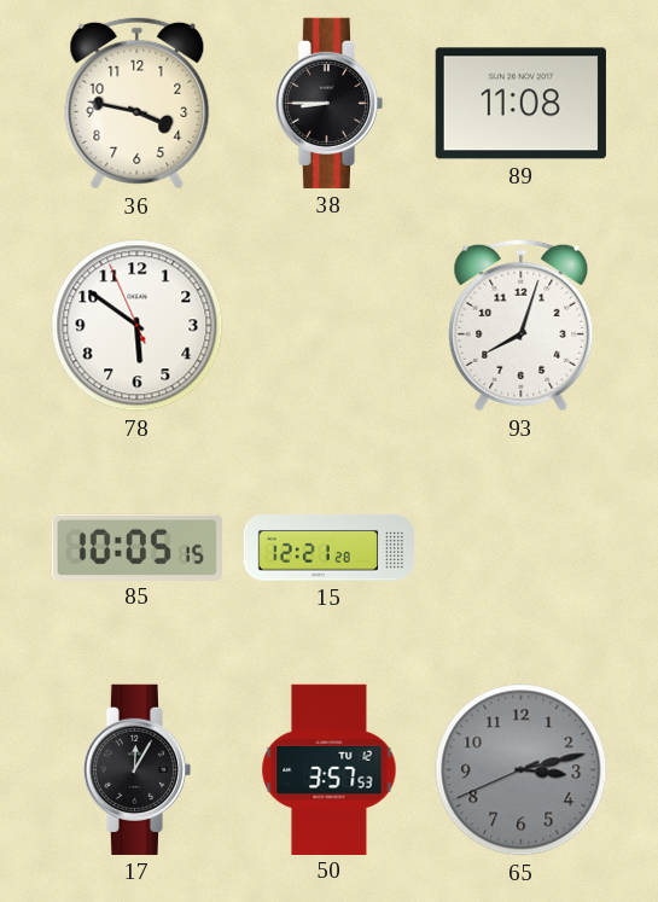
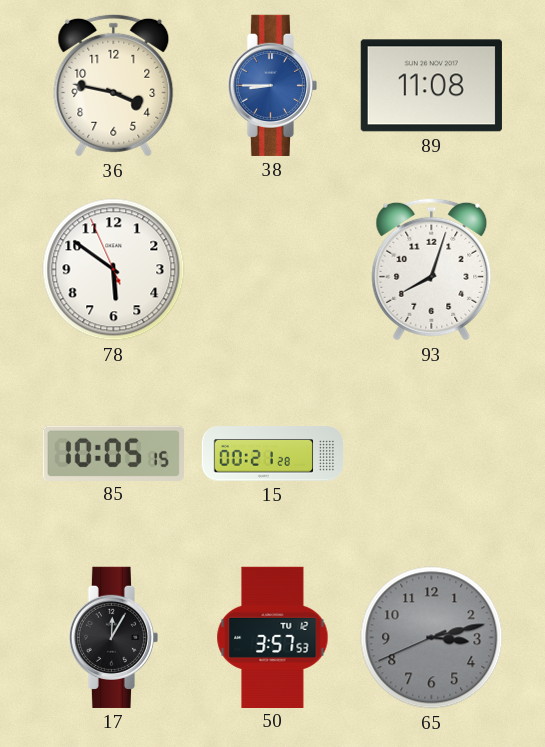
38 dial: black -> blue
15: 12:21 -> 00:21
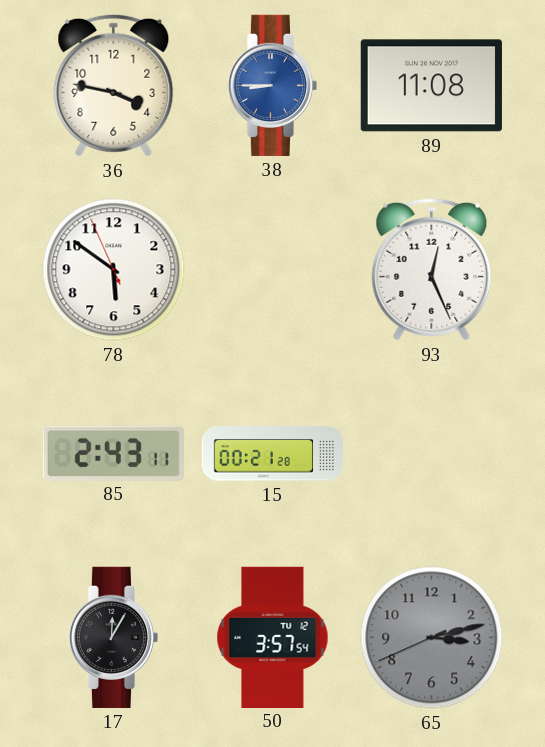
93: 8:03 -> 12:26
85: 10:05 -> 2:43
50: 3:57:53 -> 3:57:54
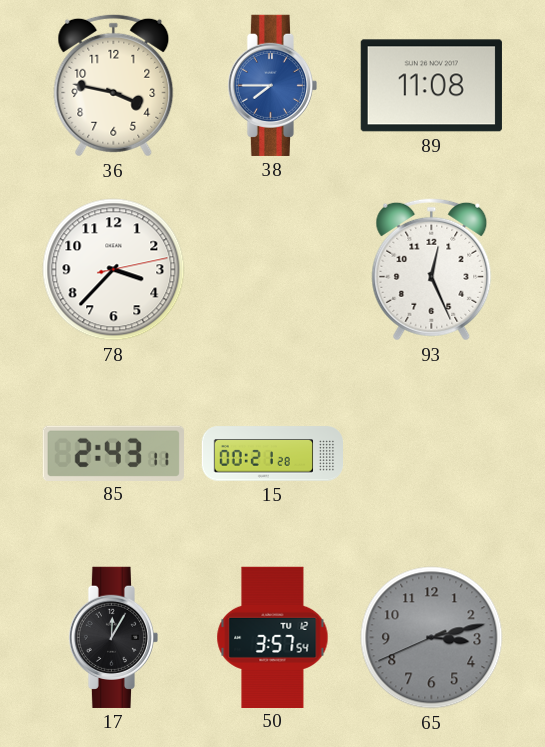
38: 8:45 -> 7:45
78: 5:50 -> 3:37
